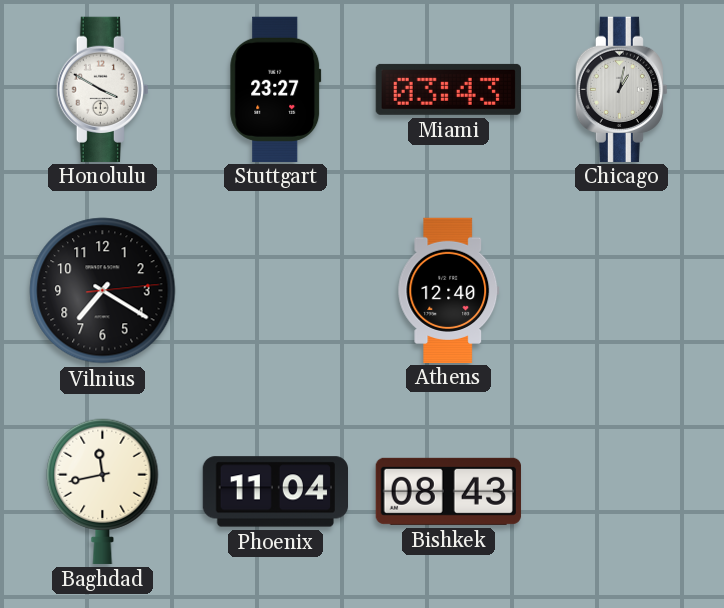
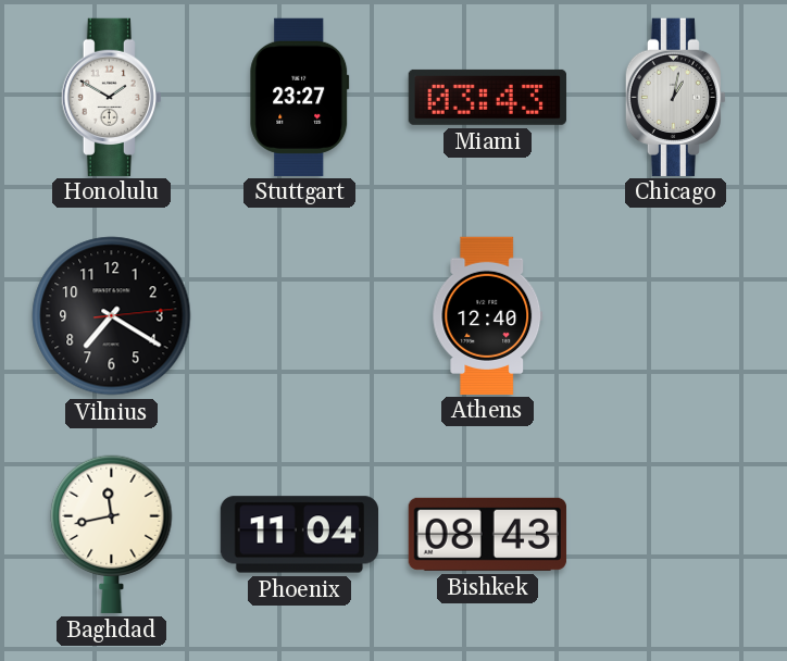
Honolulu: 3:50 -> 1:50
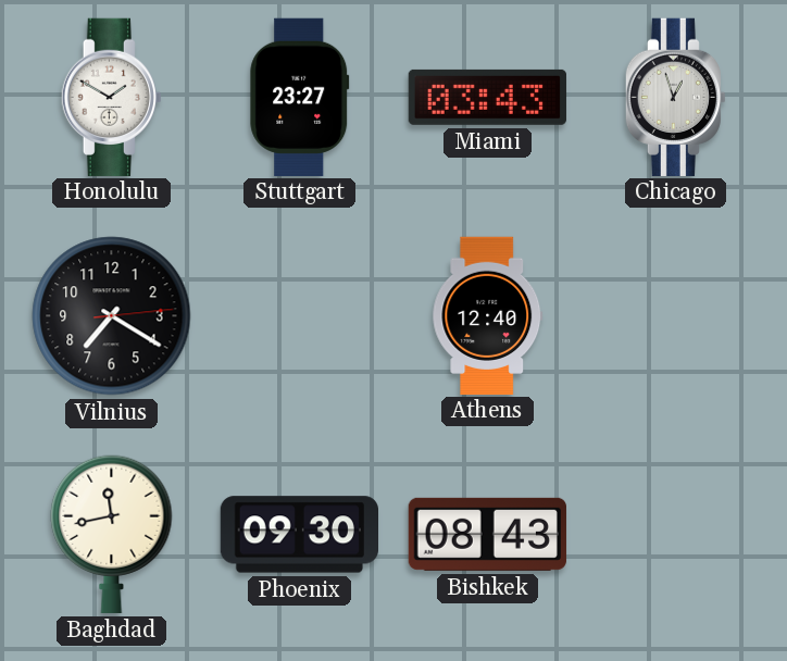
Chicago: 1:02 -> 12:57
Phoenix: 11:04 -> 09:30
